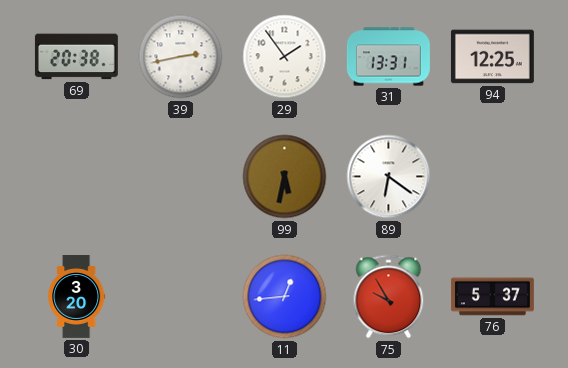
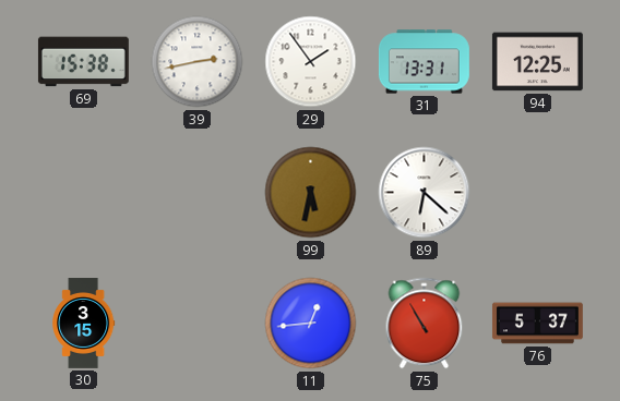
69: 20:38 -> 15:38
89: 6:21 -> 6:22
30: 3:20 -> 3:15
75: 9:55 -> 10:55
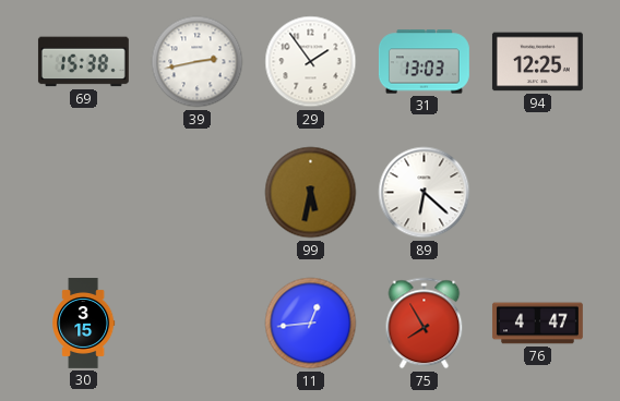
31: 13:31 -> 13:03
75: 10:55 -> 7:55
76: 5:37 -> 4:47
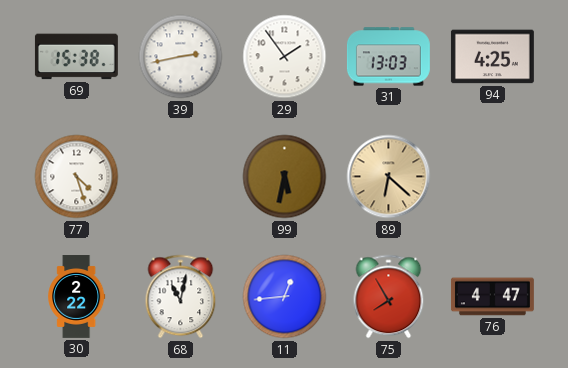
94: 12:25 -> 4:25
77: none -> 4:27
89 dial: white -> champagne
30: 3:15 -> 2:22
68: none -> 11:02
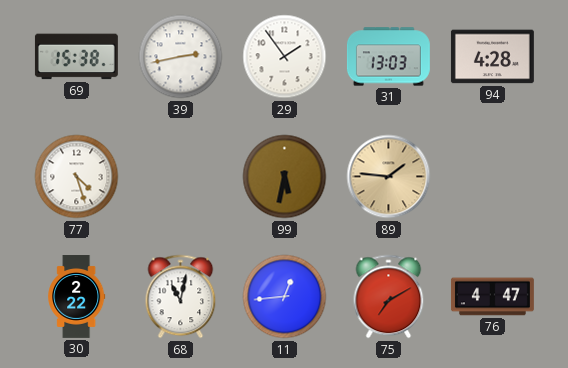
94: 4:25 -> 4:28
89: 6:22 -> 1:46
75: 7:55 -> 7:10
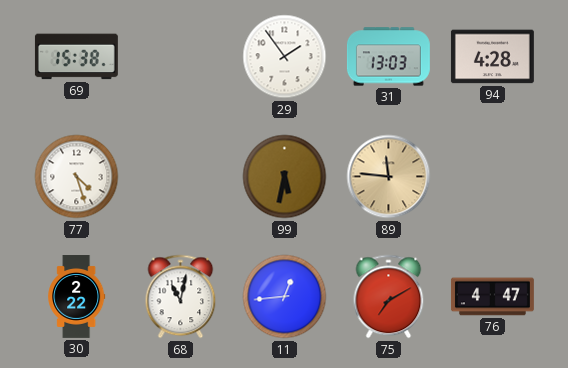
39: 2:43 -> none
89: 1:46 -> 11:46
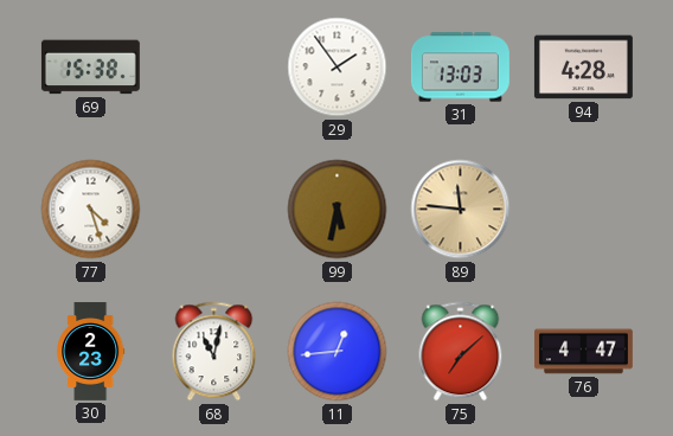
30: 2:22 -> 2:23
75: 7:10 -> 7:08
